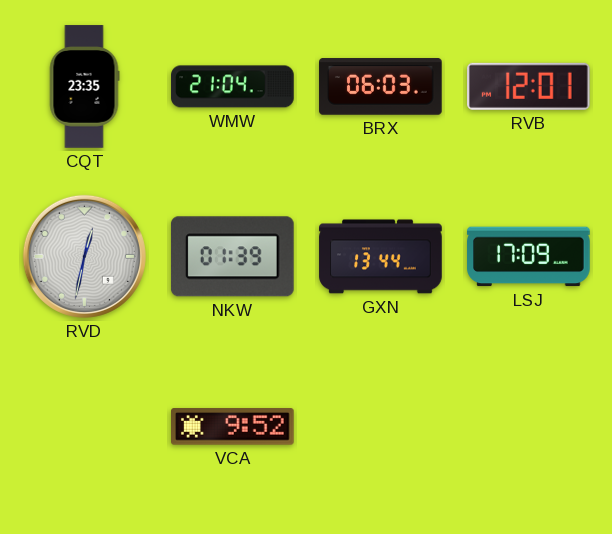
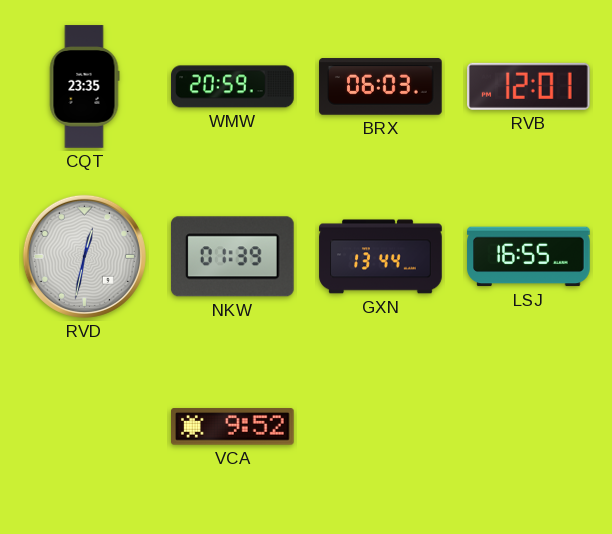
WMW: 21:04 -> 20:59
LSJ: 17:09 -> 16:55
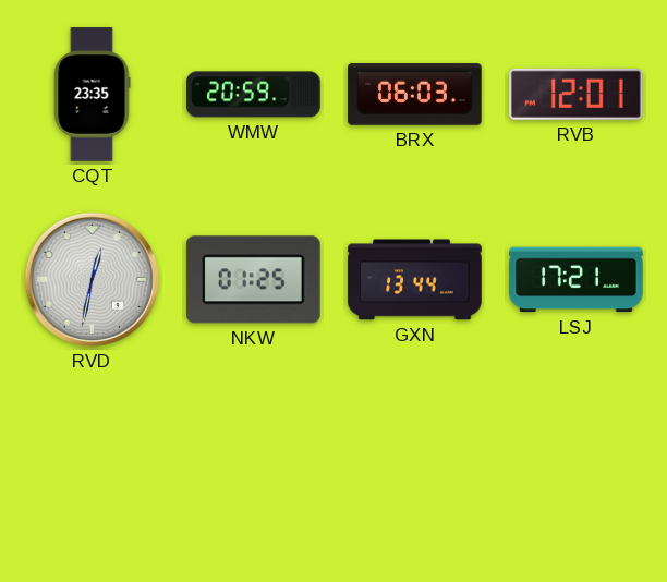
NKW: 01:39 -> 01:25
LSJ: 16:55 -> 17:21
VCA: 9:52 -> none
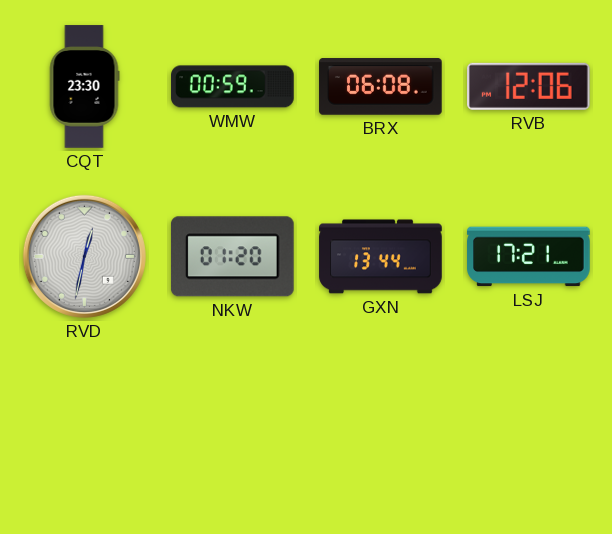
CQT: 23:35 -> 23:30
WMW: 20:59 -> 00:59
BRX: 06:03 -> 06:08
RVB: 12:01 -> 12:06
NKW: 01:25 -> 01:20
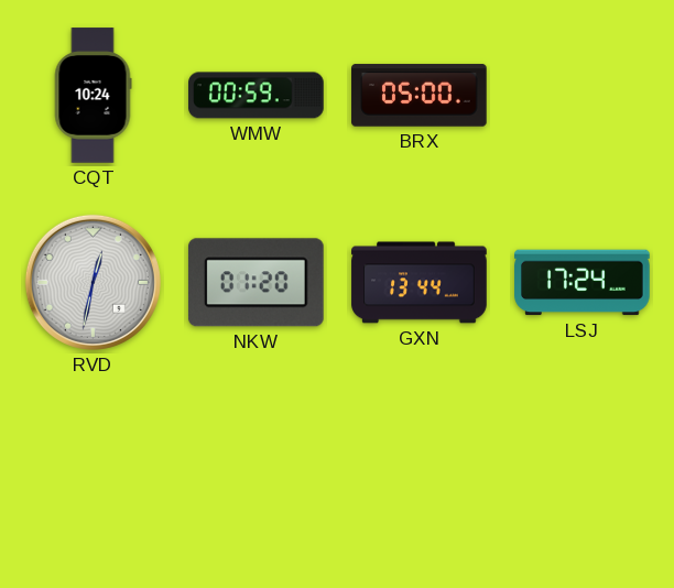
CQT: 23:30 -> 10:24
BRX: 06:08 -> 05:00
RVB: 12:06 -> none
LSJ: 17:21 -> 17:24
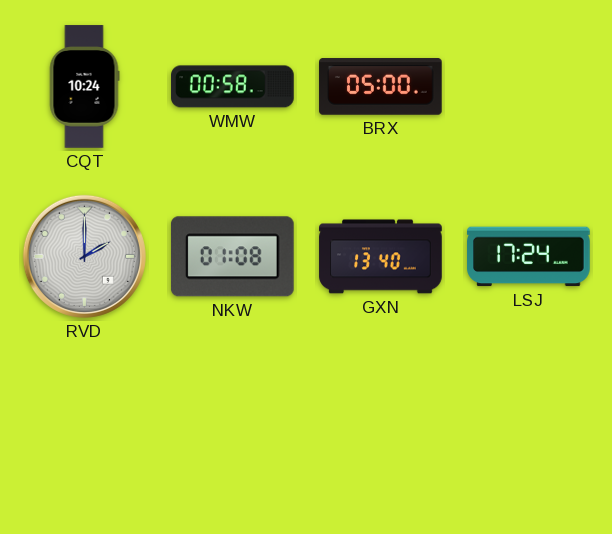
WMW: 00:59 -> 00:58
RVD: 12:32 -> 2:00
NKW: 01:20 -> 01:08
GXN: 13:44 -> 13:40
